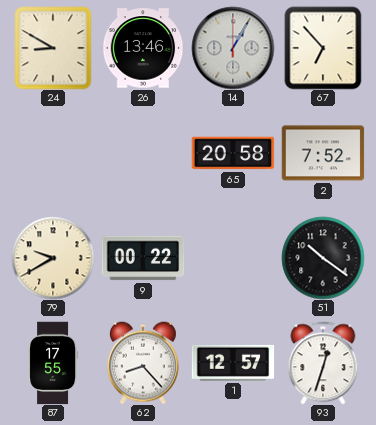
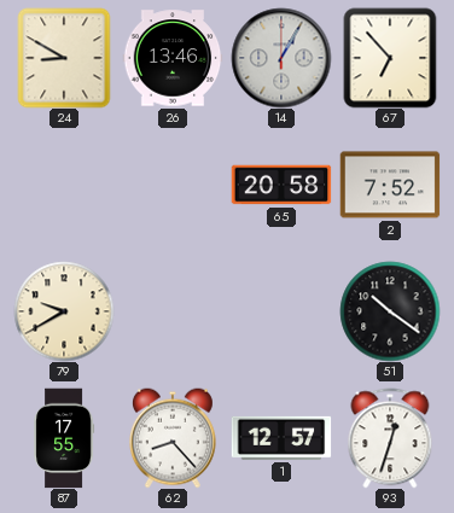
9: 00:22 -> none
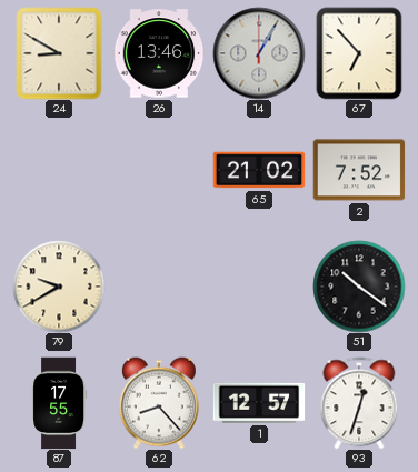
65: 20:58 -> 21:02
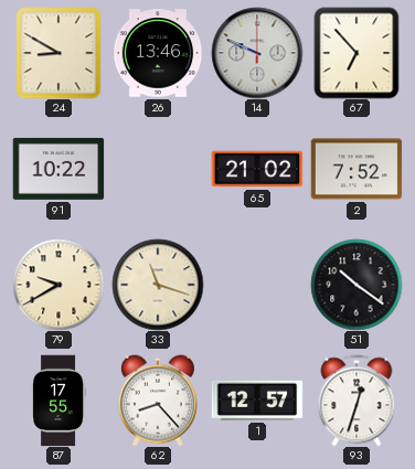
14: 1:05 -> 9:49
91: none -> 10:22
33: none -> 11:18
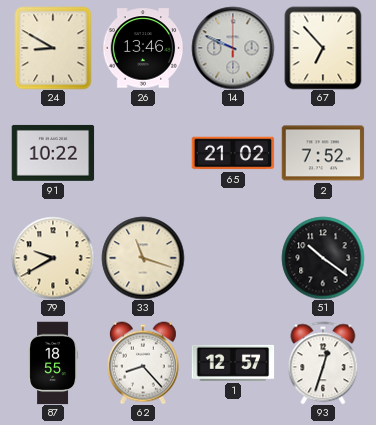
87: 17:55 -> 18:55
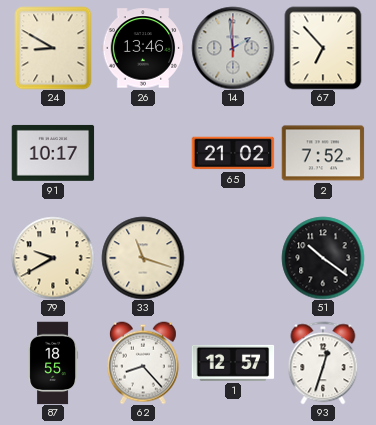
14: 9:49 -> 1:59
91: 10:22 -> 10:17
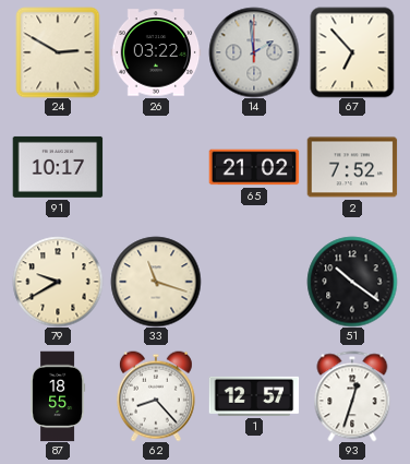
24: 8:50 -> 2:50
26: 13:46 -> 03:22
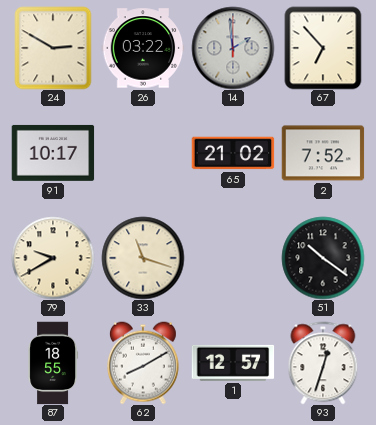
62: 8:23 -> 8:10
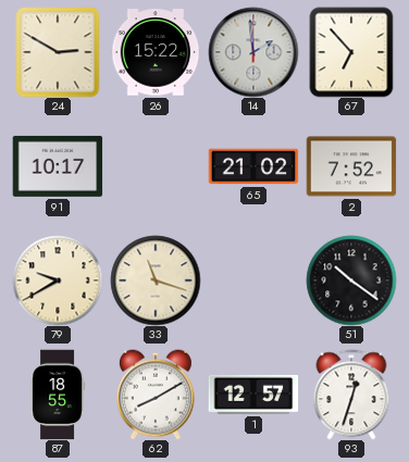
26: 03:22 -> 15:22
